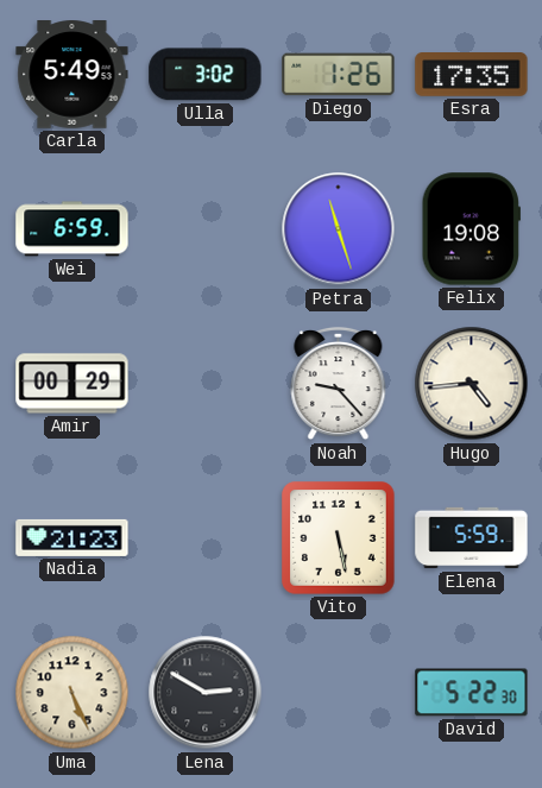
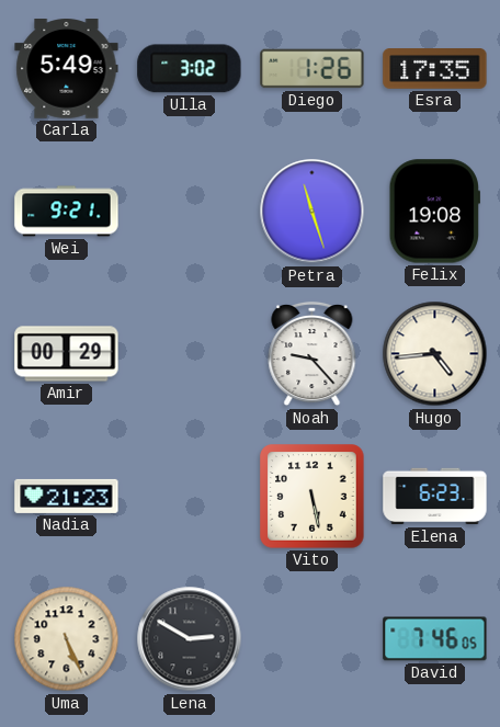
Wei: 6:59 -> 9:21
Elena: 5:59 -> 6:23
David: 5:22 -> 7:46
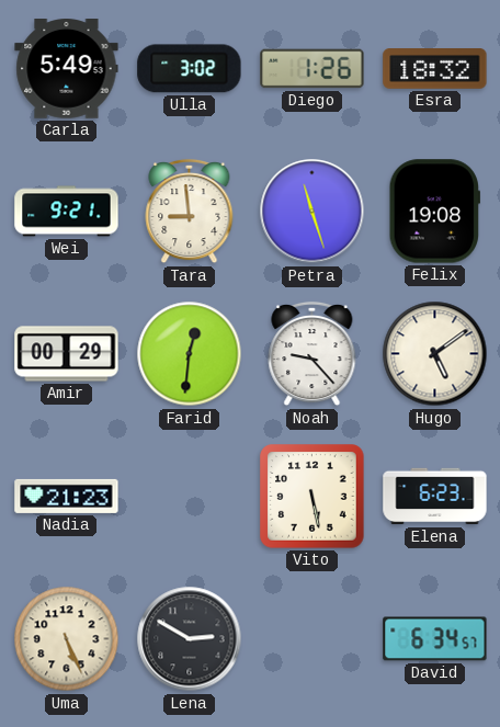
Esra: 17:35 -> 18:32
Tara: none -> 8:59
Farid: none -> 12:31
Hugo: 4:44 -> 5:09
David: 7:46 -> 6:34
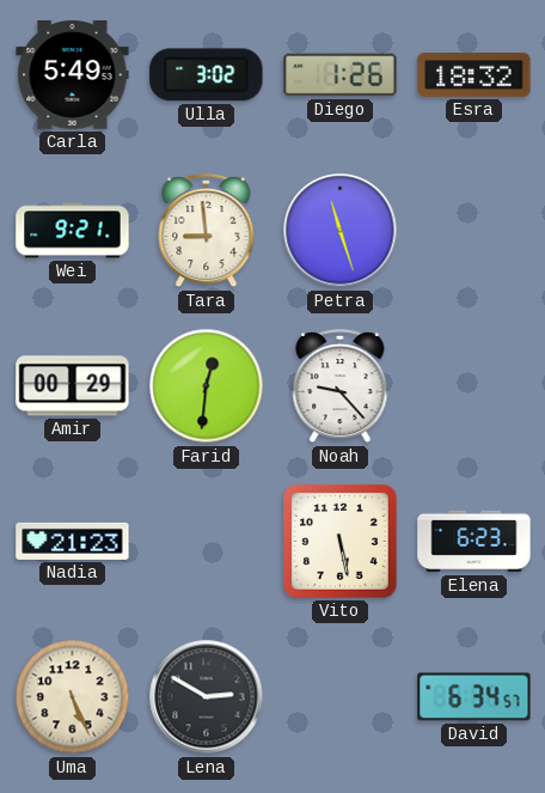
Felix: 19:08 -> none
Hugo: 5:09 -> none
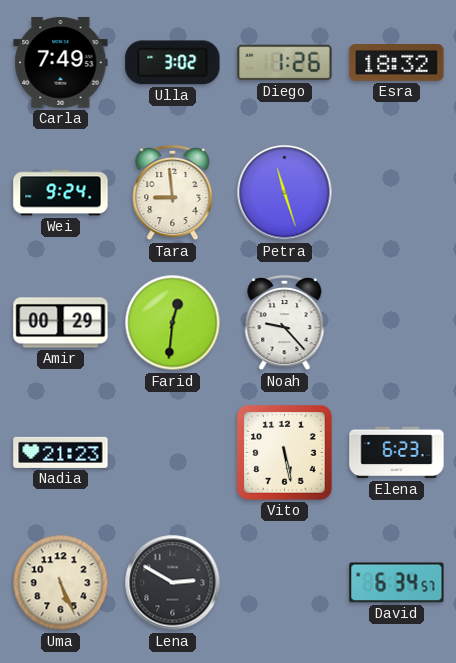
Carla: 5:49 -> 7:49
Wei: 9:21 -> 9:24
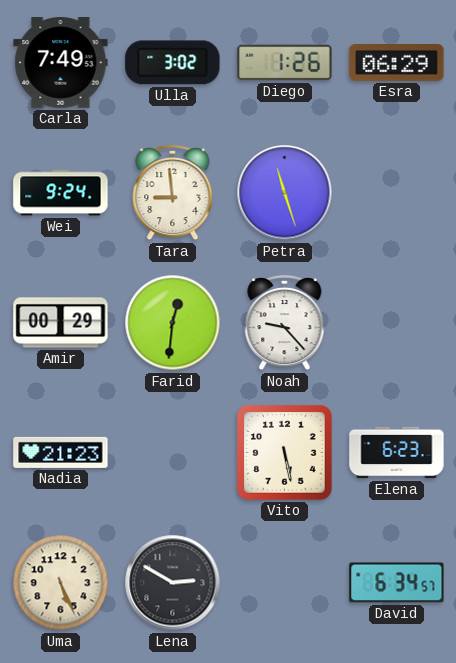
Esra: 18:32 -> 06:29
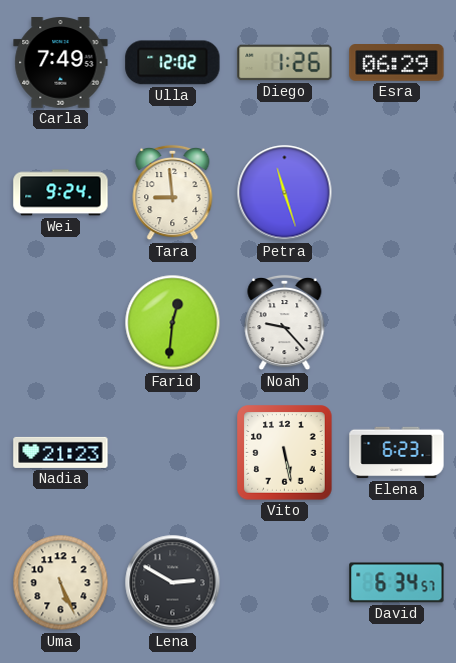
Ulla: 3:02 -> 12:02
Amir: 00:29 -> none
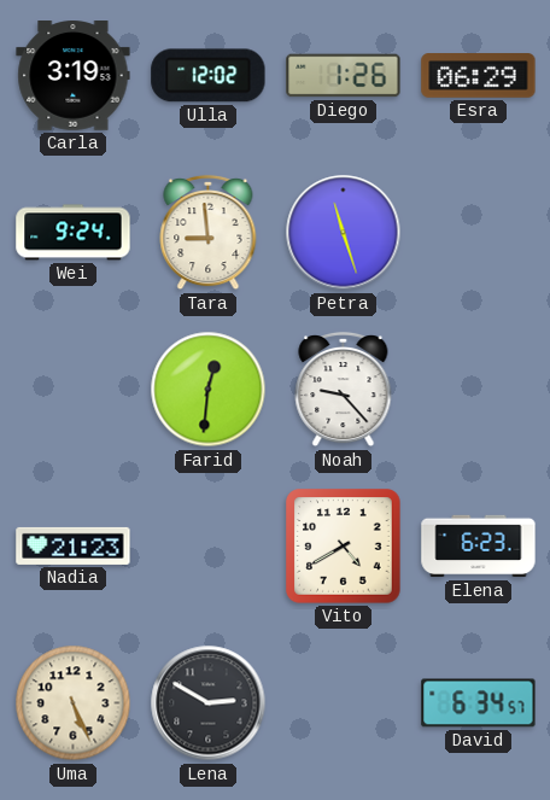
Carla: 7:49 -> 3:19
Vito: 5:28 -> 4:40
